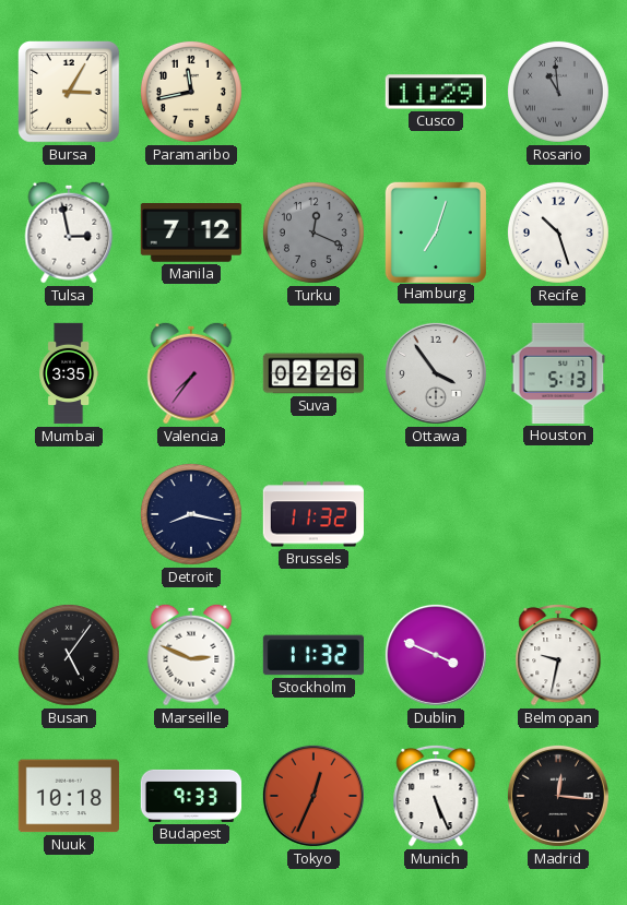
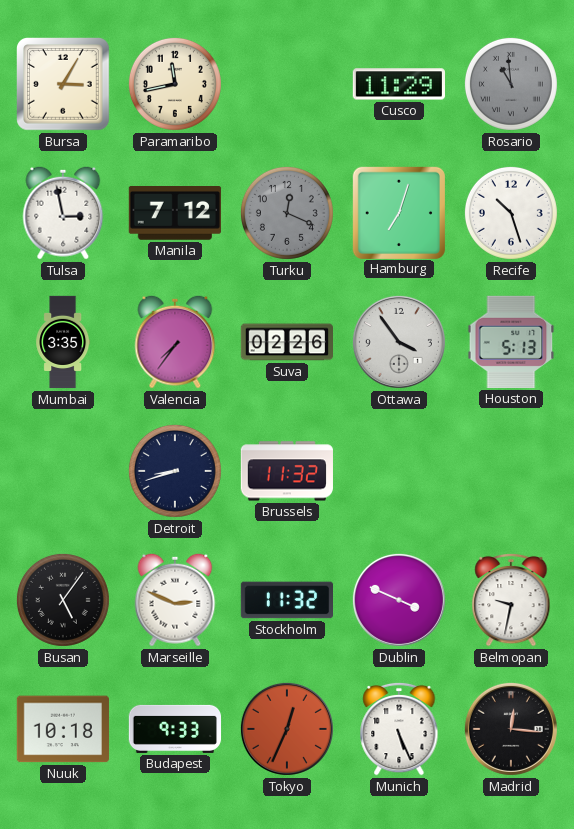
Detroit: 8:17 -> 8:42
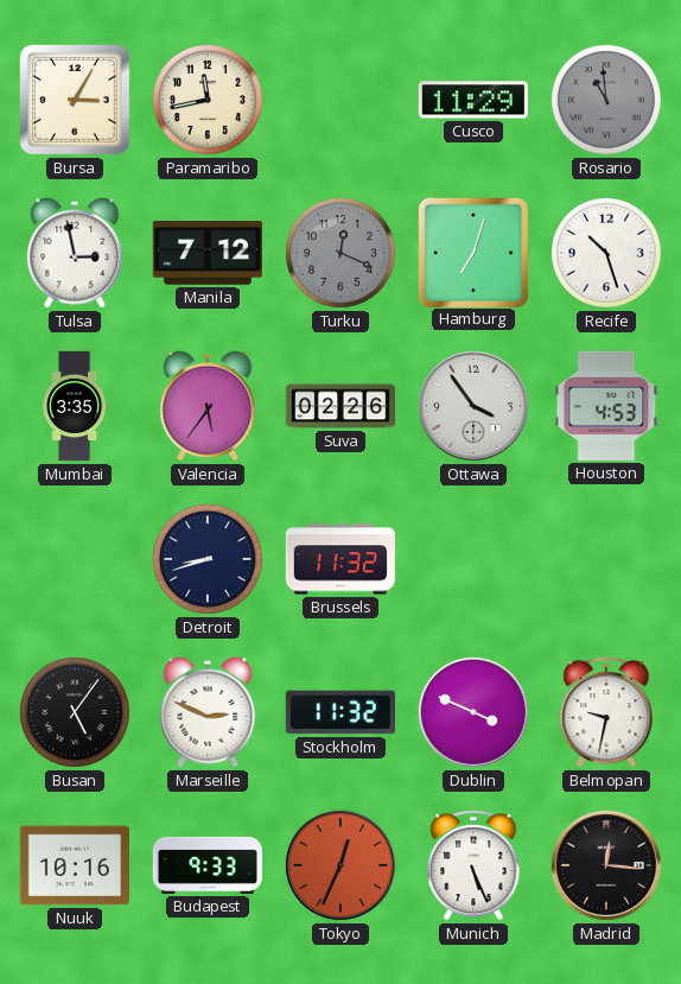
Valencia: 7:36 -> 5:36
Houston: 5:13 -> 4:53
Nuuk: 10:18 -> 10:16
